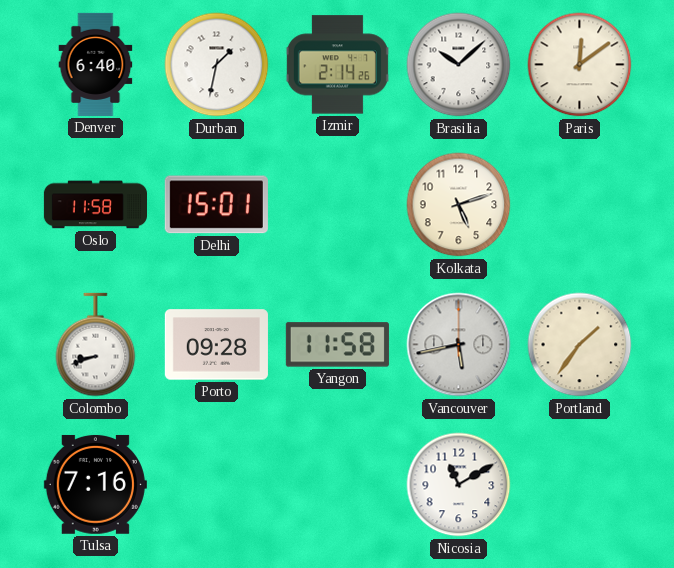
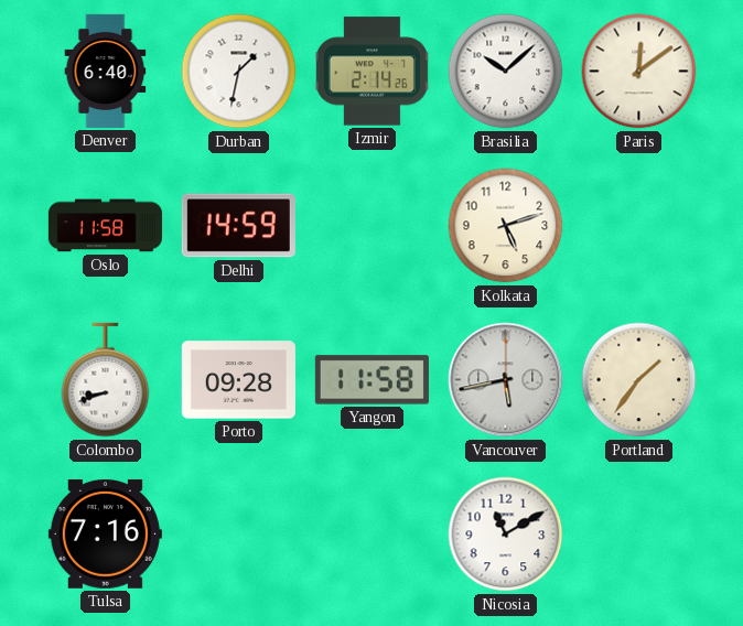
Delhi: 15:01 -> 14:59
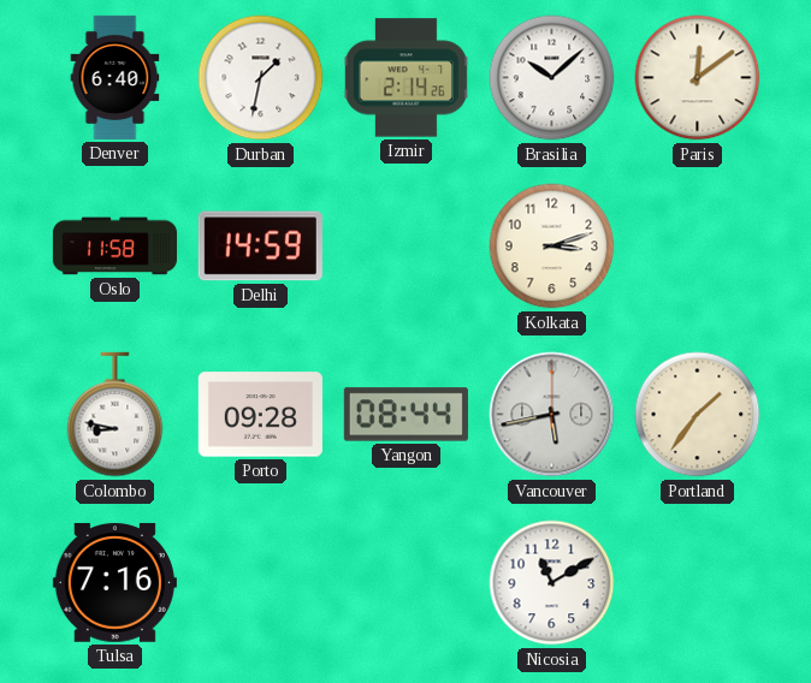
Kolkata: 5:12 -> 3:12
Colombo: 8:42 -> 8:47
Yangon: 11:58 -> 08:44
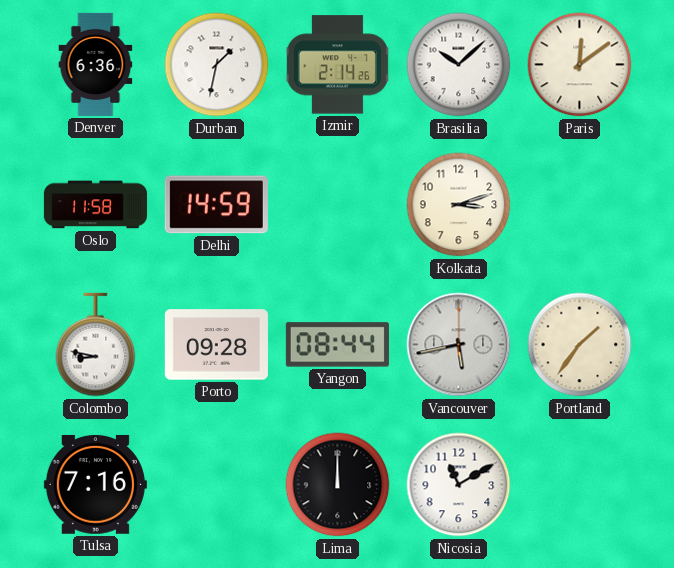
Denver: 6:40 -> 6:36
Lima: none -> 12:00
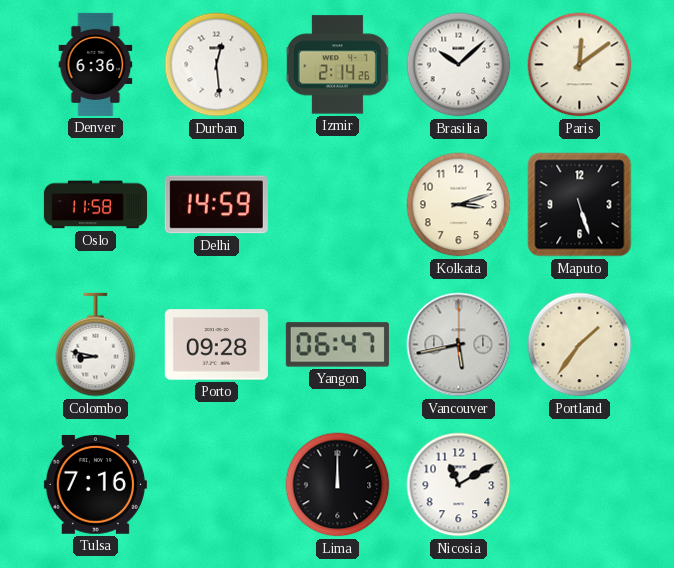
Durban: 1:32 -> 12:29
Maputo: none -> 5:27
Yangon: 08:44 -> 06:47
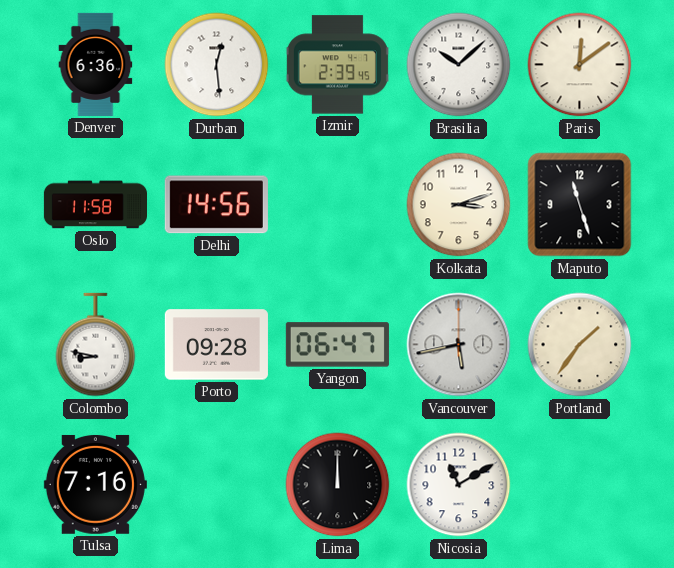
Izmir: 2:14 -> 2:39
Delhi: 14:59 -> 14:56
Maputo: 5:27 -> 11:27
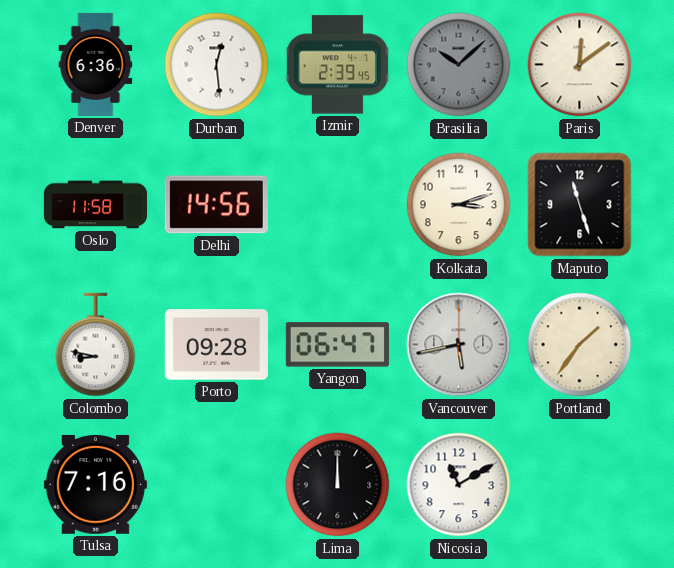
Brasilia dial: white -> grey
